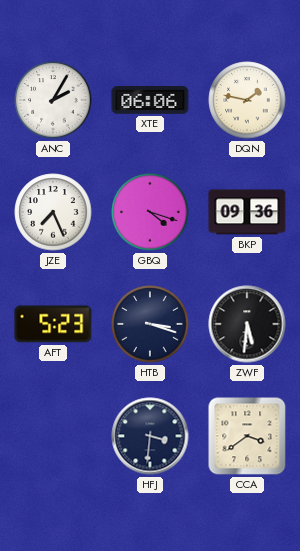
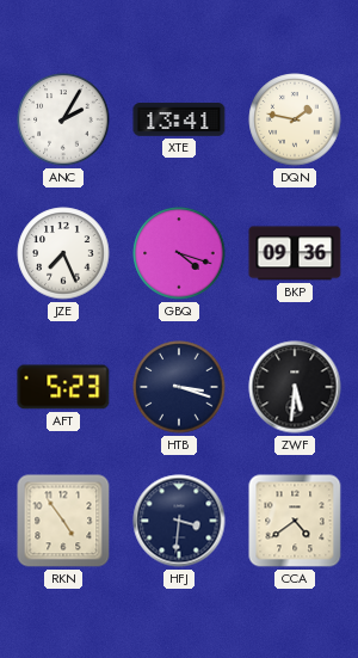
XTE: 06:06 -> 13:41
RKN: none -> 4:54
CCA: 3:39 -> 4:39
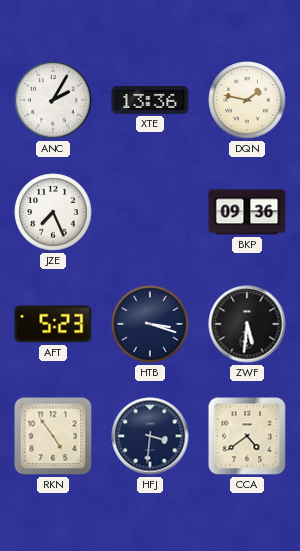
XTE: 13:41 -> 13:36
GBQ: 4:18 -> none
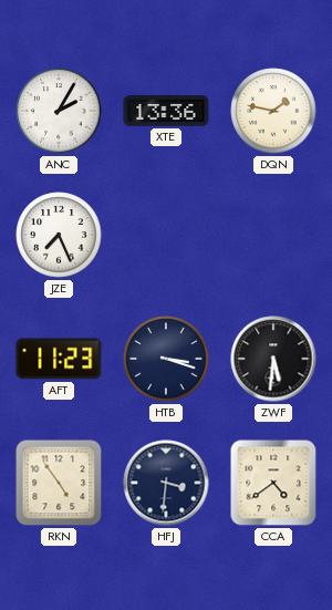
BKP: 09:36 -> none
AFT: 5:23 -> 11:23
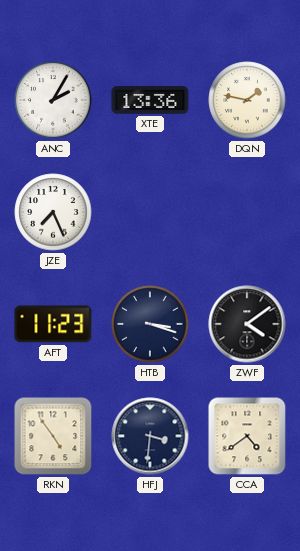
ZWF: 5:31 -> 4:09
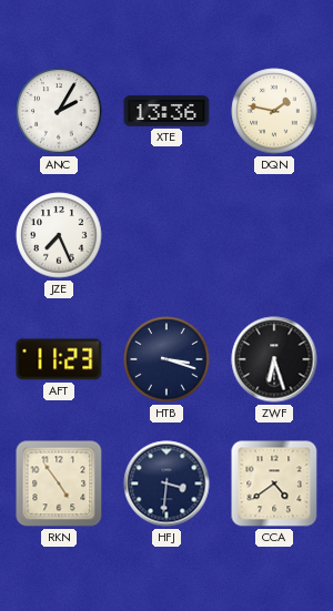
ZWF: 4:09 -> 6:27
